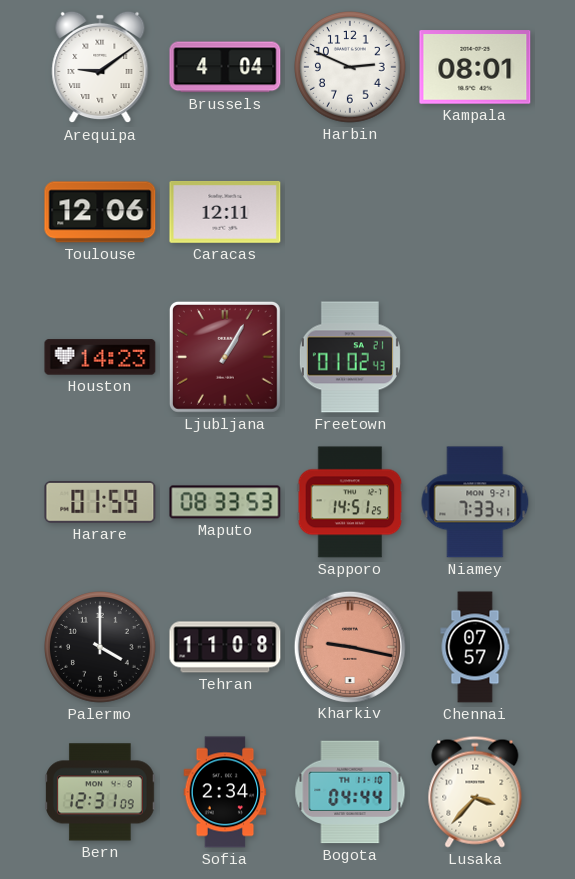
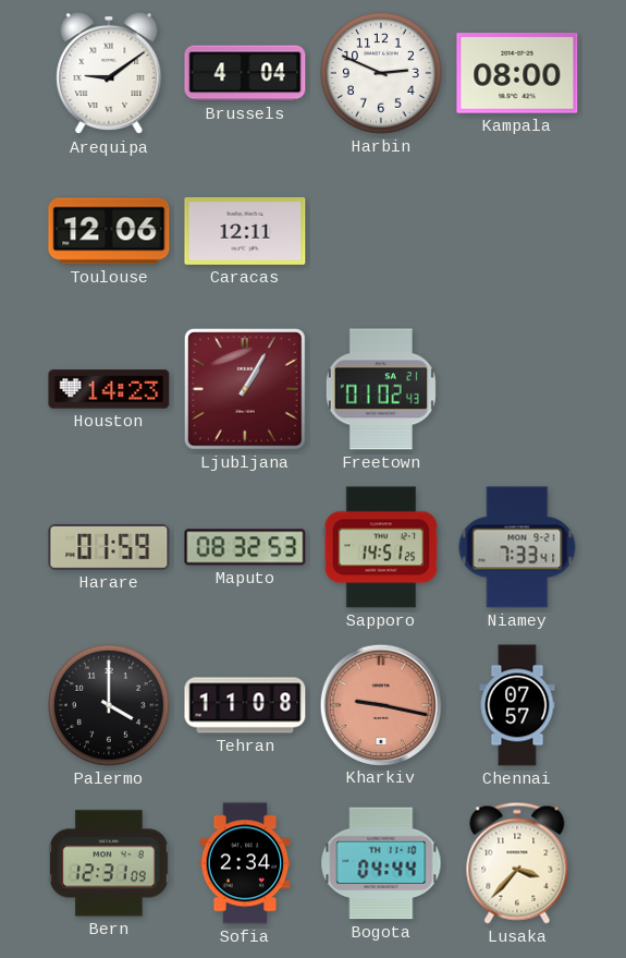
Kampala: 08:01 -> 08:00
Maputo: 08:33 -> 08:32
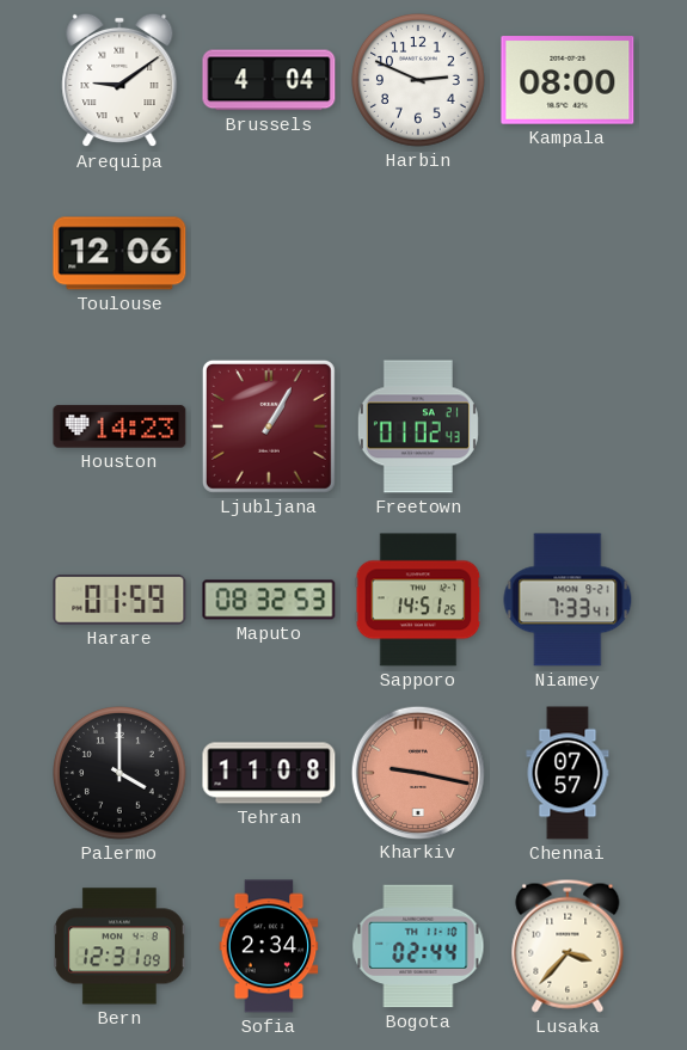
Caracas: 12:11 -> none
Bogota: 04:44 -> 02:44
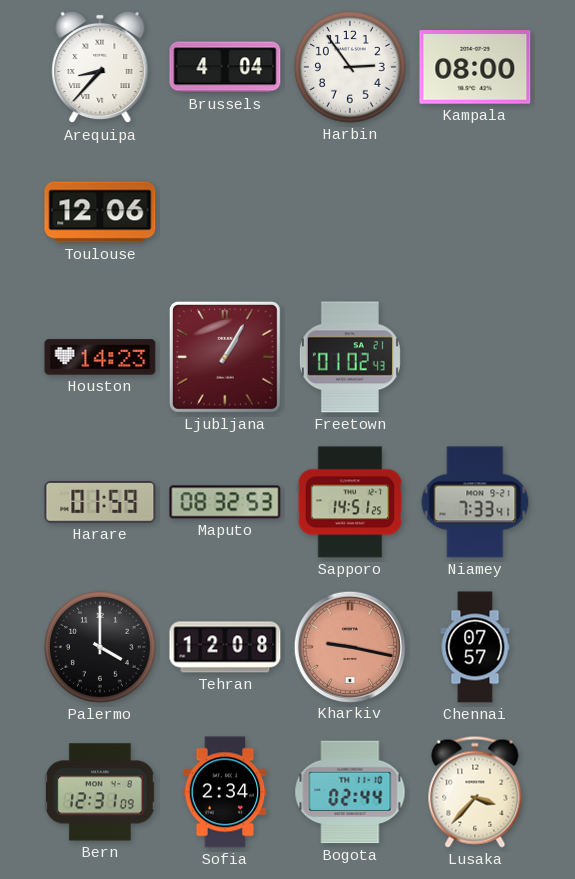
Arequipa: 9:09 -> 8:37
Harbin: 2:49 -> 2:54
Tehran: 11:08 -> 12:08
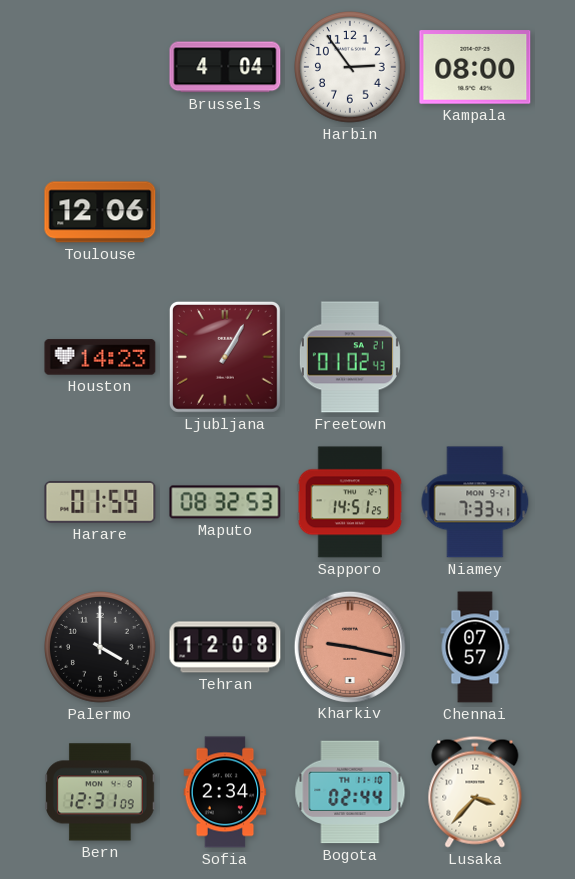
Arequipa: 8:37 -> none
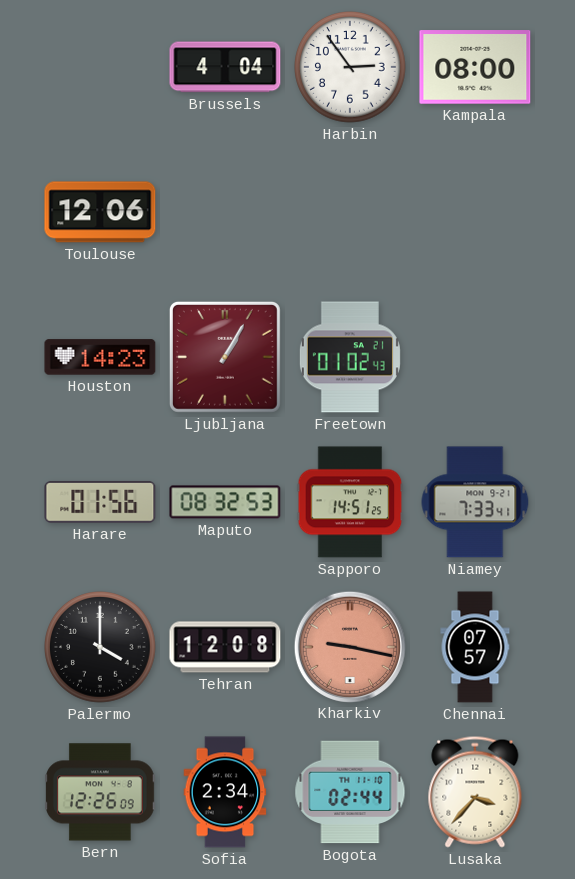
Harare: 01:59 -> 01:56
Bern: 12:31 -> 12:26
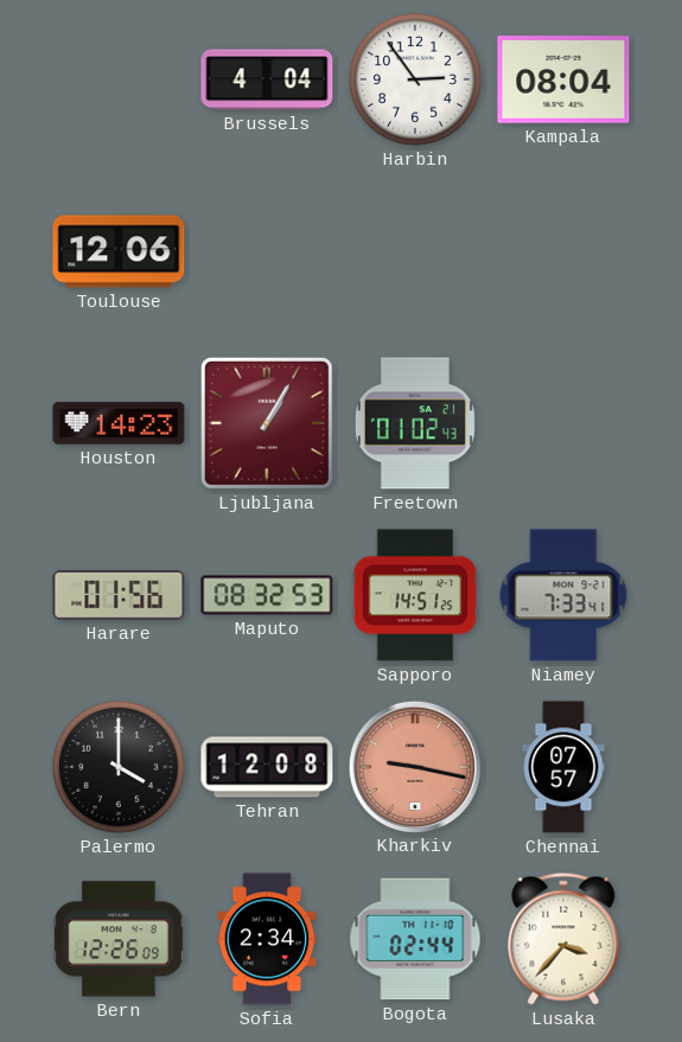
Kampala: 08:00 -> 08:04
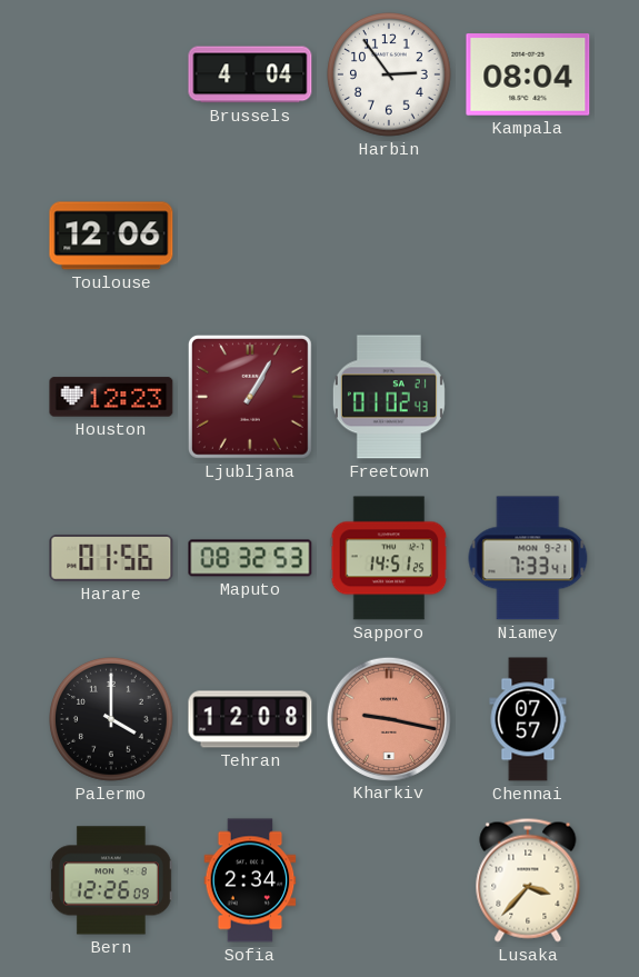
Houston: 14:23 -> 12:23
Bogota: 02:44 -> none
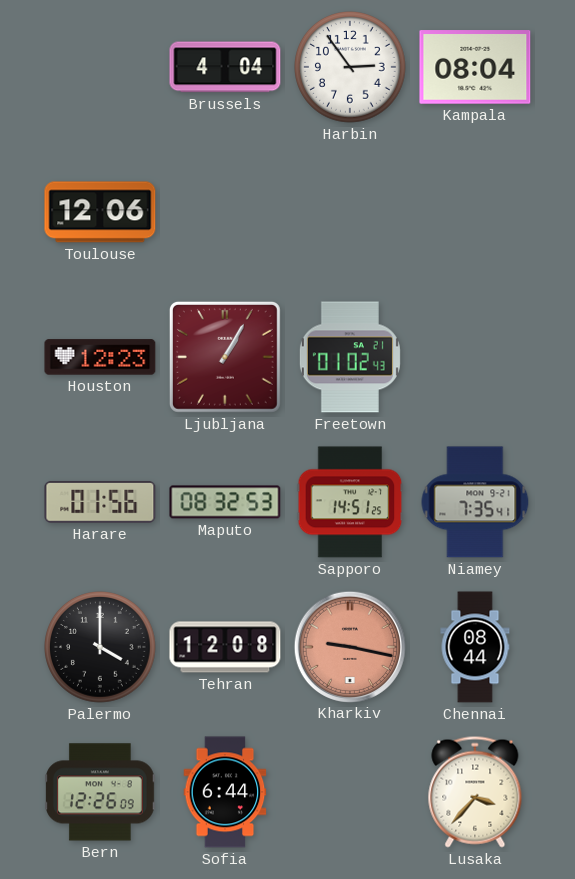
Niamey: 7:33 -> 7:35
Chennai: 07:57 -> 08:44
Sofia: 2:34 -> 6:44
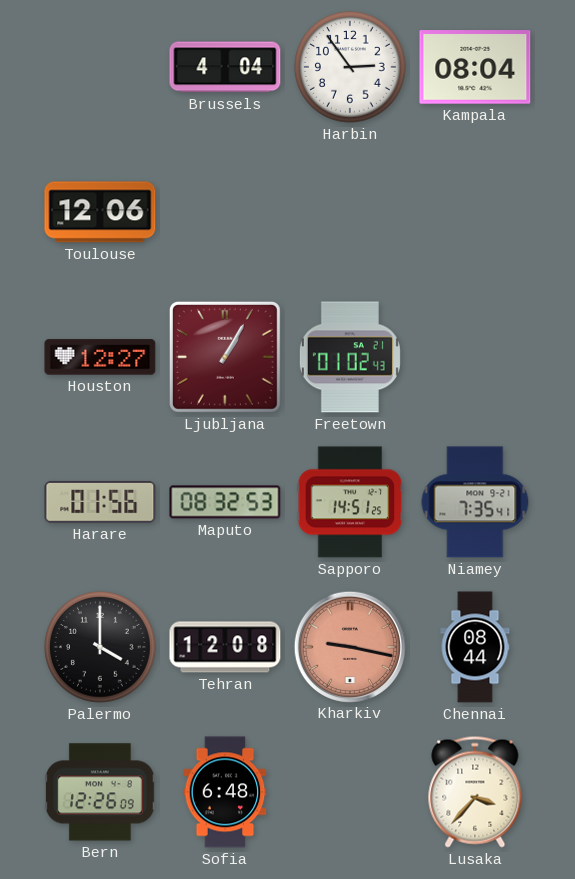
Houston: 12:23 -> 12:27
Sofia: 6:44 -> 6:48
